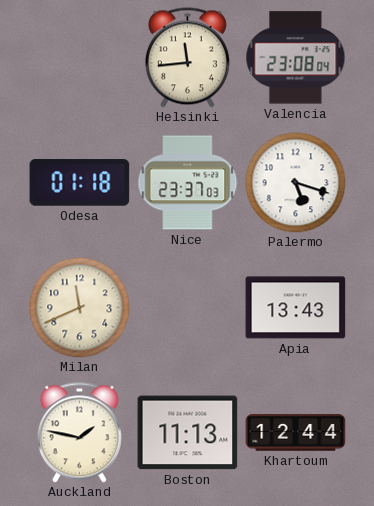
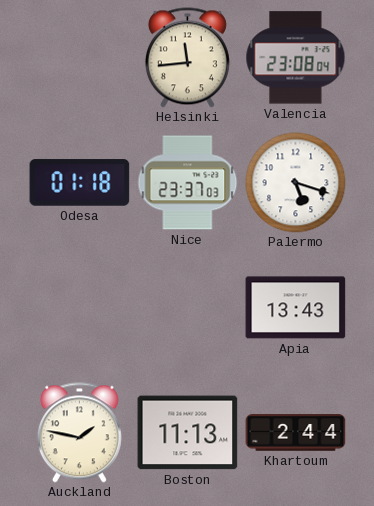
Milan: 11:41 -> none
Khartoum: 12:44 -> 2:44
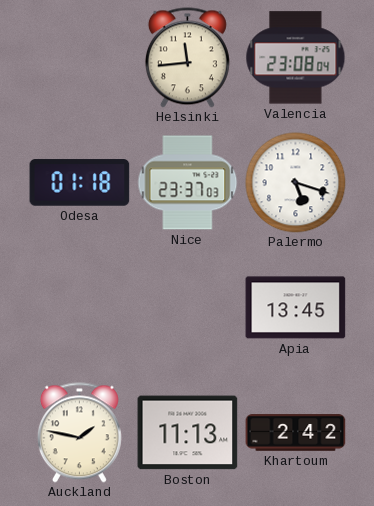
Apia: 13:43 -> 13:45
Khartoum: 2:44 -> 2:42
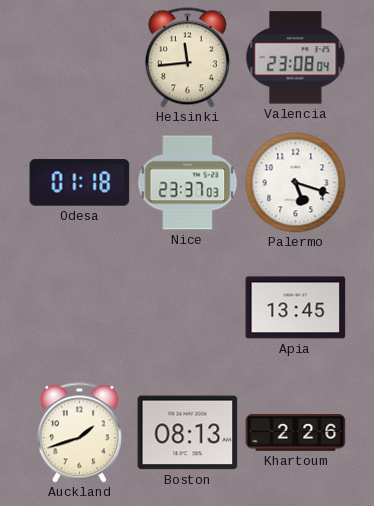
Auckland: 1:47 -> 1:42
Boston: 11:13 -> 08:13
Khartoum: 2:42 -> 2:26
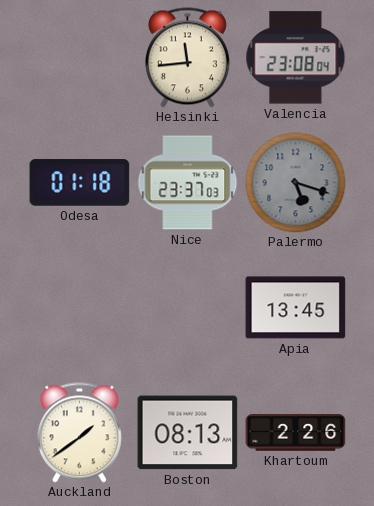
Palermo dial: white -> grey
Auckland: 1:42 -> 1:39
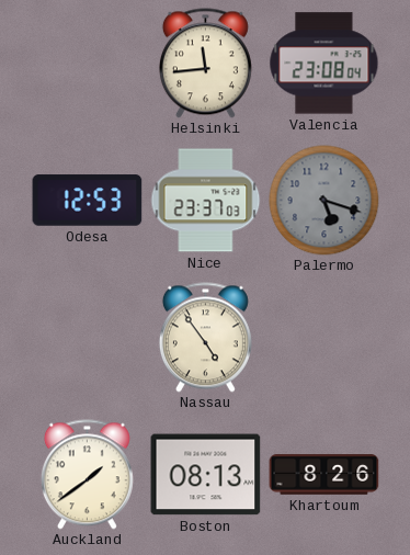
Odesa: 01:18 -> 12:53
Nassau: none -> 4:54
Apia: 13:45 -> none
Khartoum: 2:26 -> 8:26
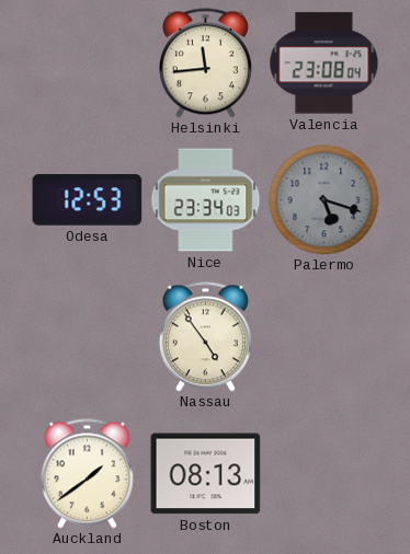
Nice: 23:37 -> 23:34
Khartoum: 8:26 -> none
